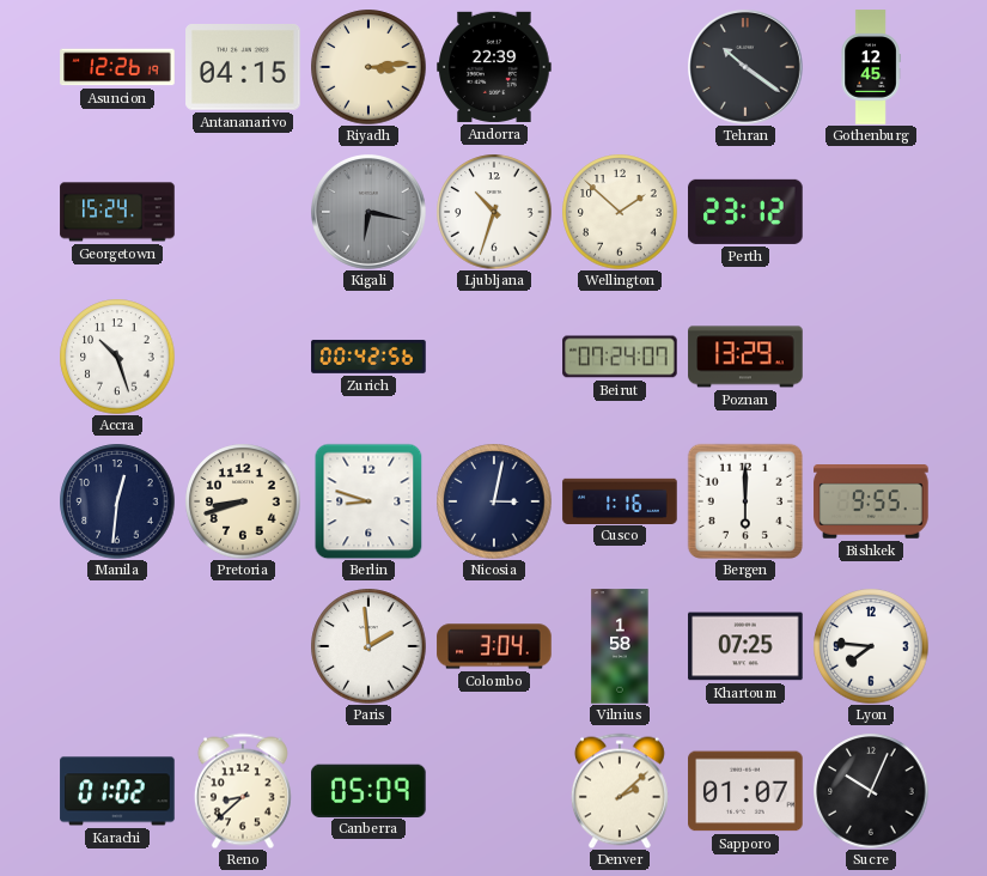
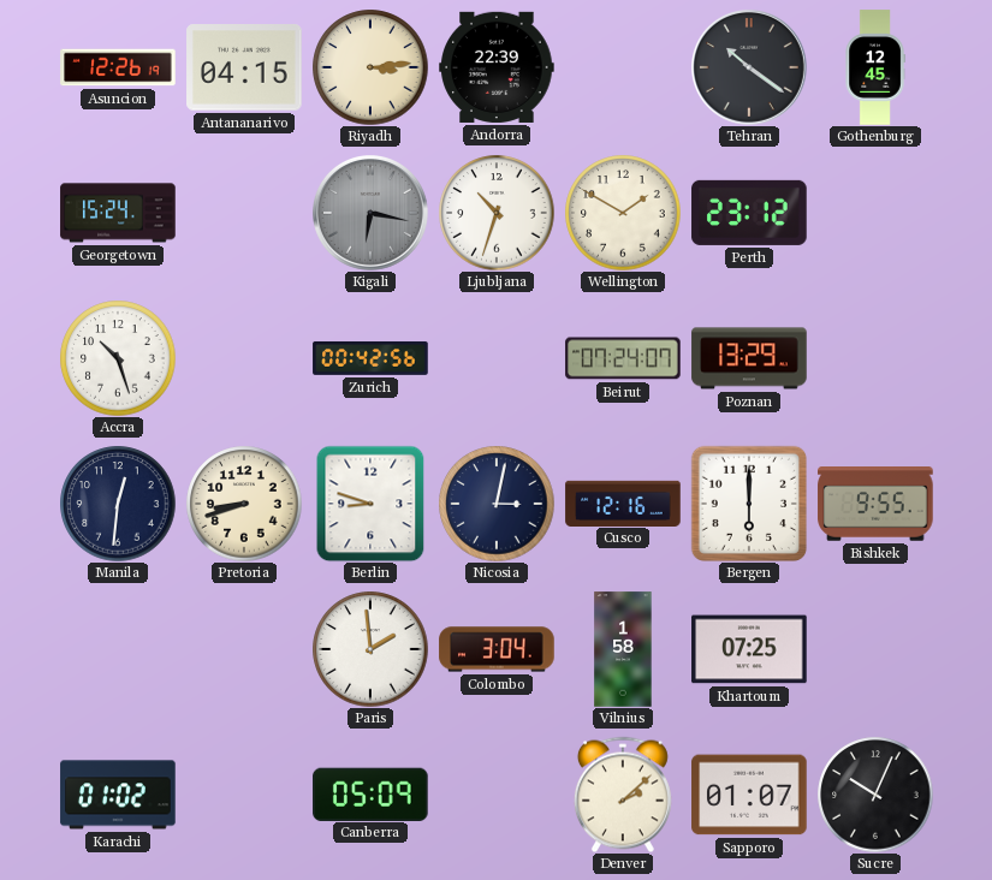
Wellington: 1:52 -> 1:50
Cusco: 1:16 -> 12:16
Lyon: 7:46 -> none
Reno: 8:38 -> none
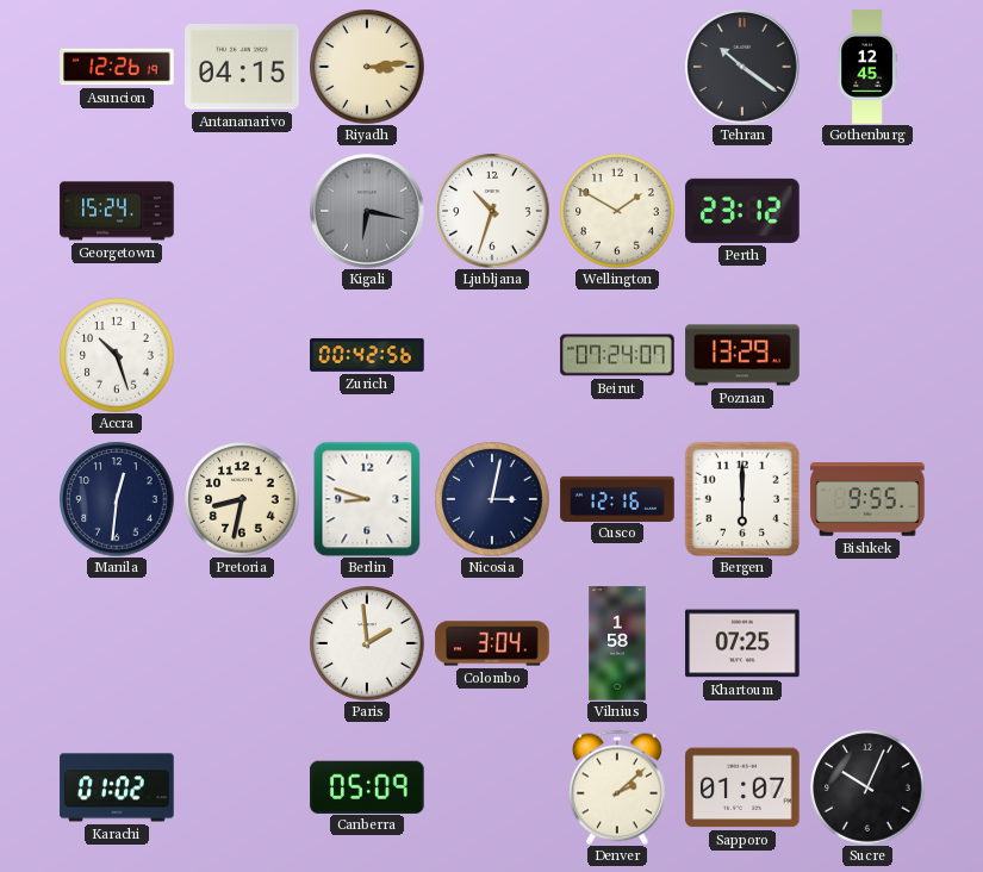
Andorra: 22:39 -> none
Pretoria: 8:42 -> 8:32
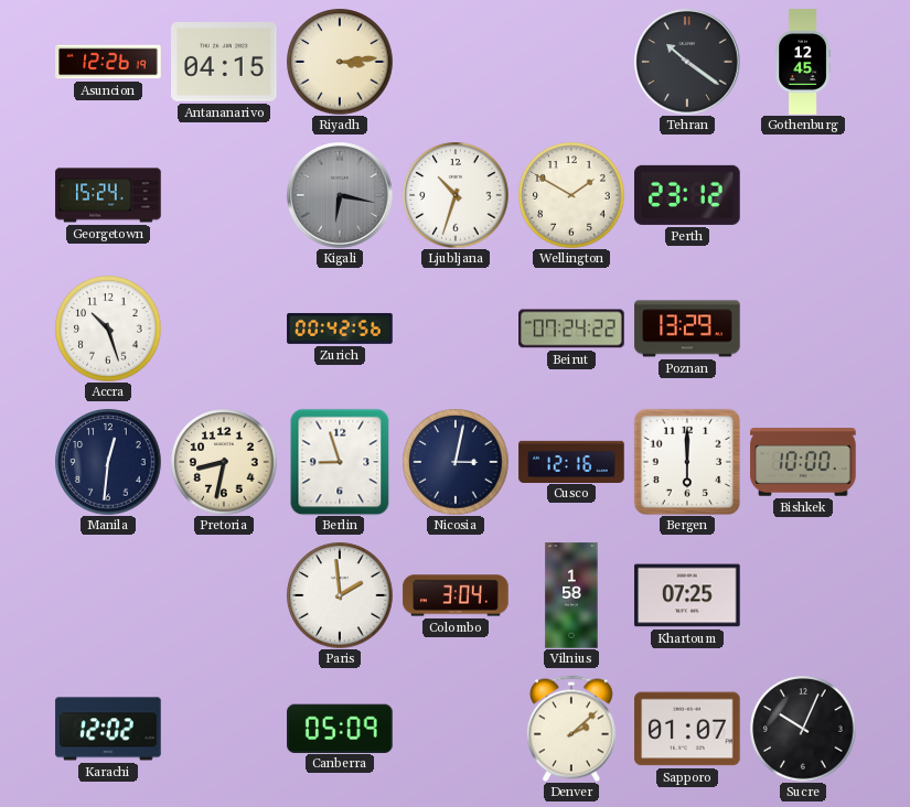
Beirut: 07:24:07 -> 07:24:22
Berlin: 8:48 -> 8:57
Bishkek: 9:55 -> 10:00
Karachi: 01:02 -> 12:02
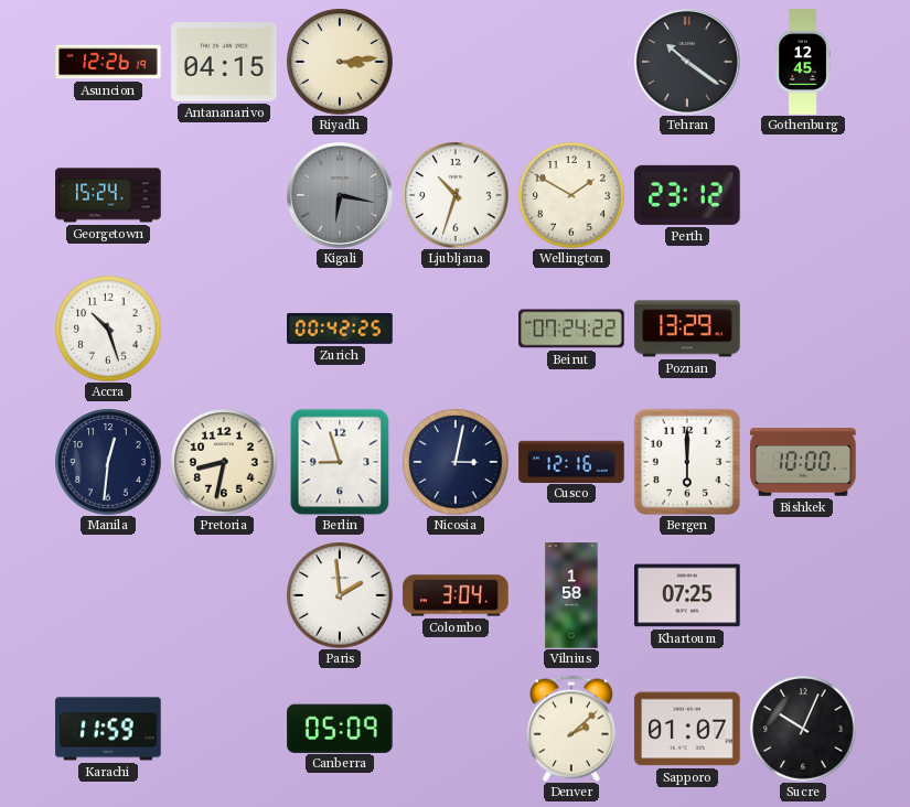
Zurich: 00:42:56 -> 00:42:25
Karachi: 12:02 -> 11:59
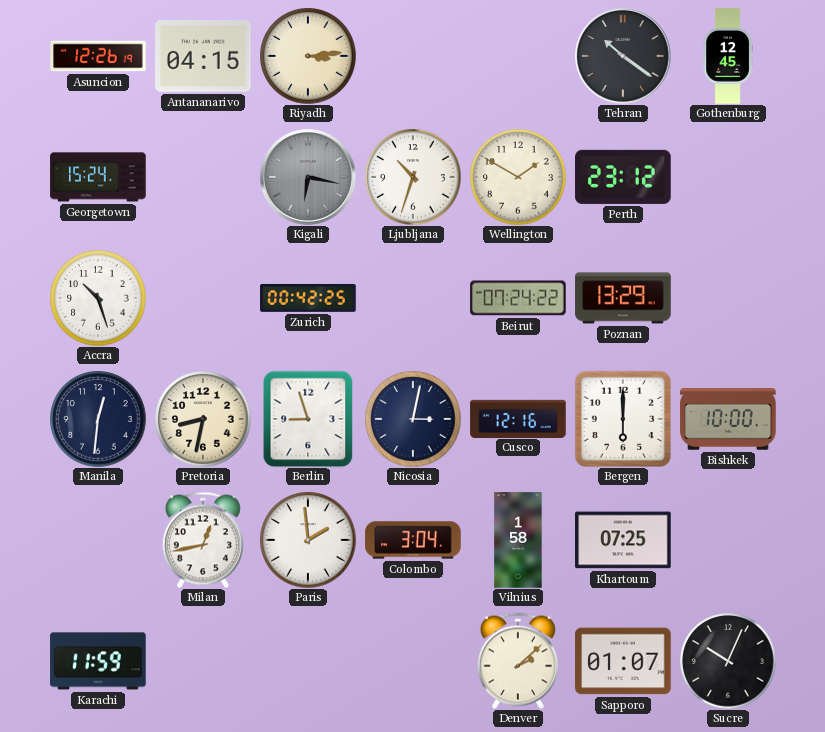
Milan: none -> 12:43
Canberra: 05:09 -> none
